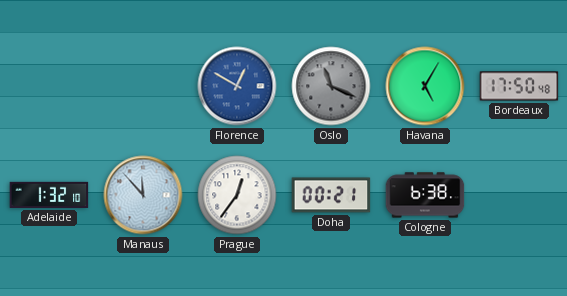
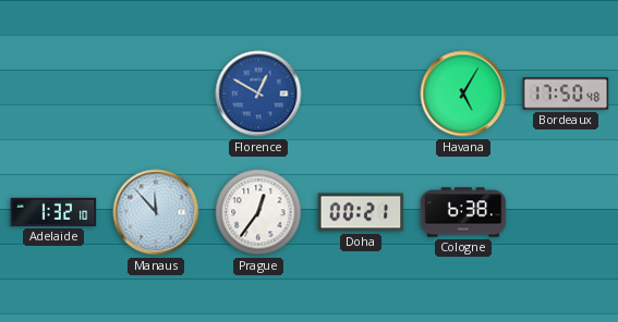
Oslo: 11:19 -> none
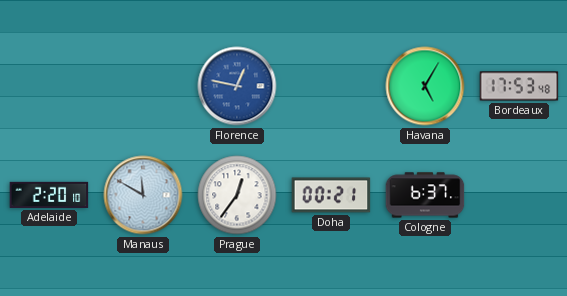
Florence: 12:50 -> 12:47
Bordeaux: 17:50 -> 17:53
Adelaide: 1:32 -> 2:20
Manaus: 11:53 -> 11:50
Cologne: 6:38 -> 6:37
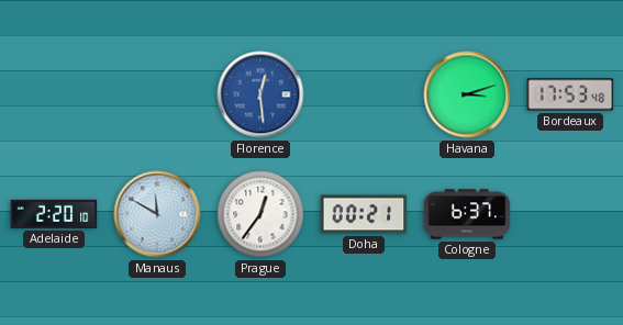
Florence: 12:47 -> 12:29
Havana: 5:05 -> 3:12
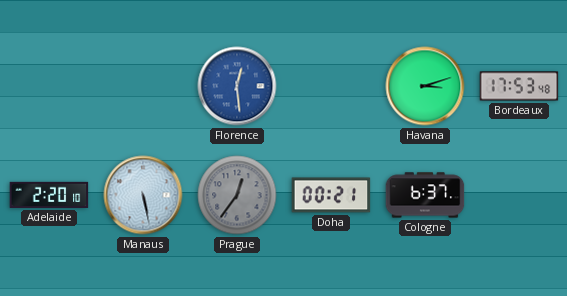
Manaus: 11:50 -> 5:28
Prague dial: white -> grey
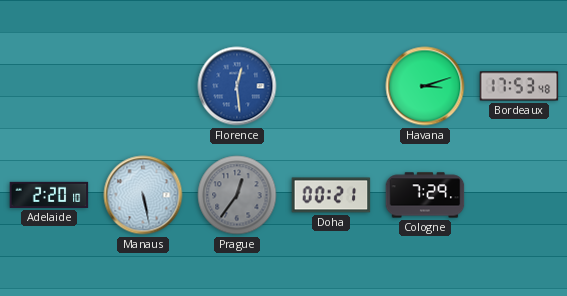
Cologne: 6:37 -> 7:29
